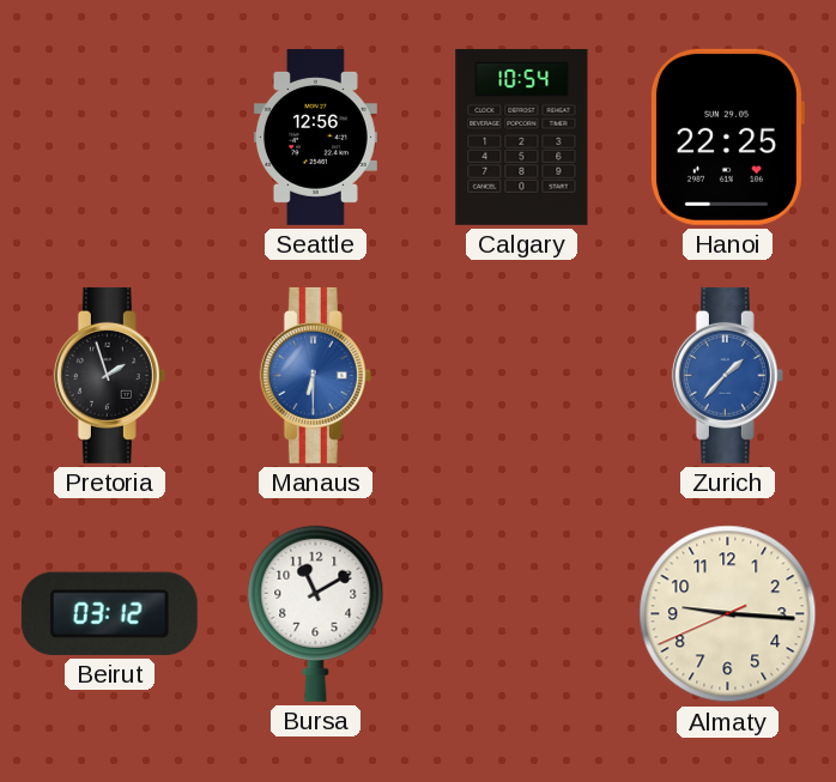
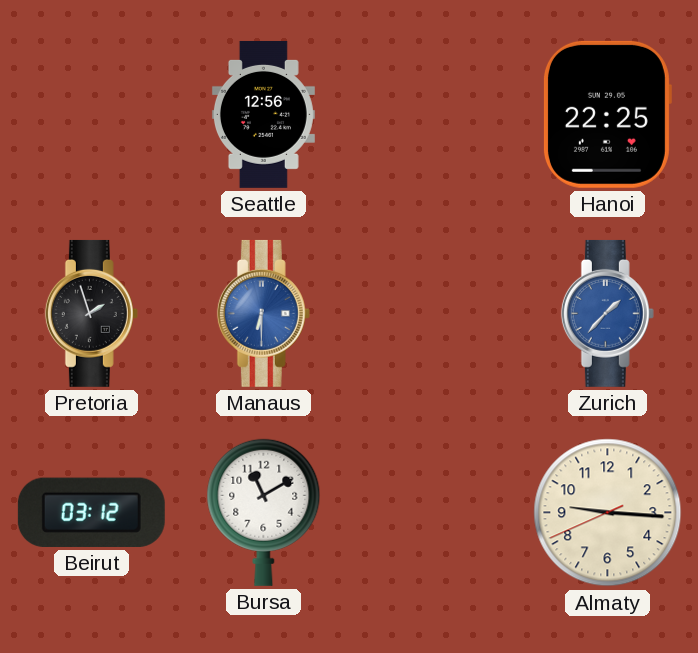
Calgary: 10:54 -> none
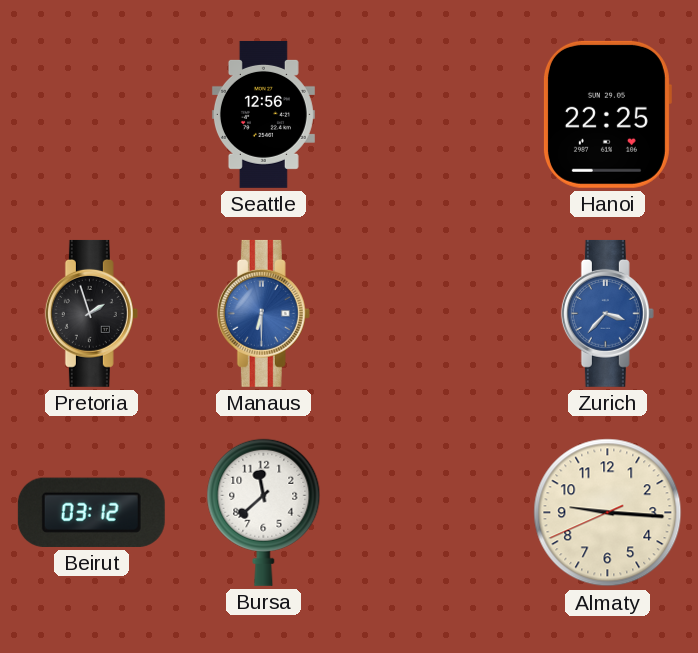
Zurich: 1:37 -> 3:37
Bursa: 11:10 -> 11:38
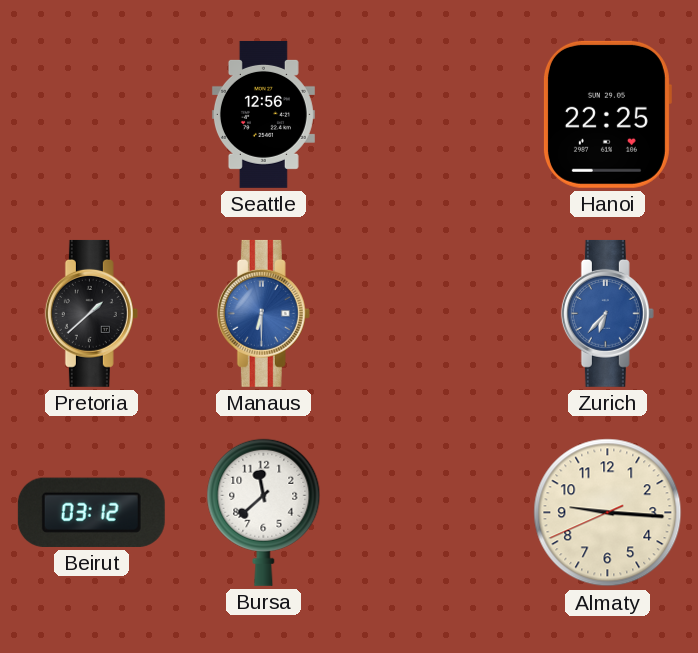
Pretoria: 1:57 -> 1:38
Zurich: 3:37 -> 6:37
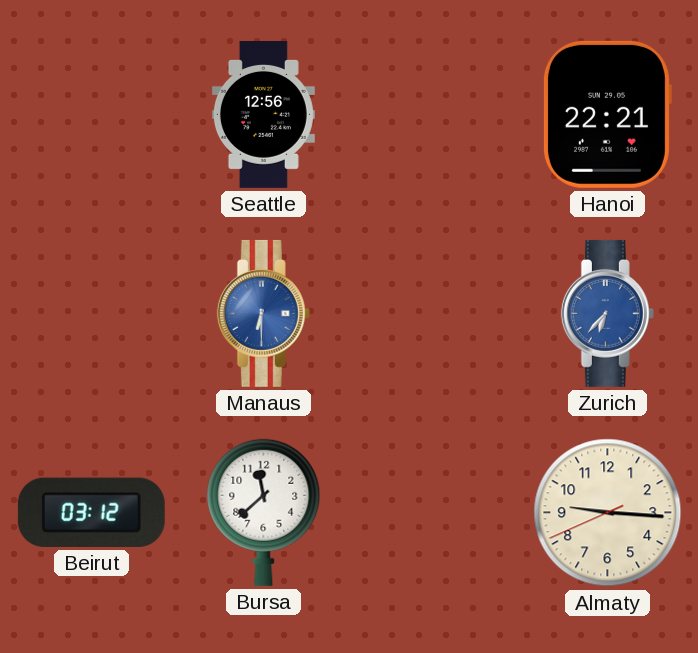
Hanoi: 22:25 -> 22:21
Pretoria: 1:38 -> none
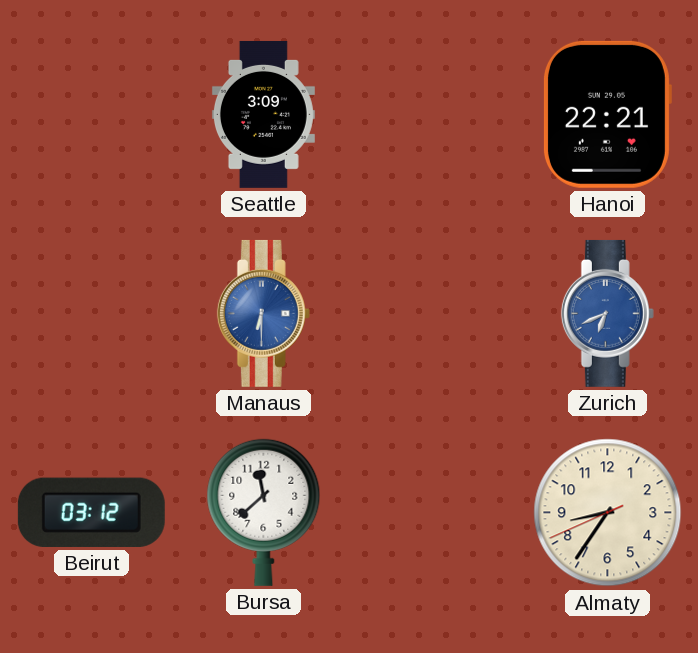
Seattle: 12:56 -> 3:09
Zurich: 6:37 -> 6:41
Almaty: 9:15 -> 8:35
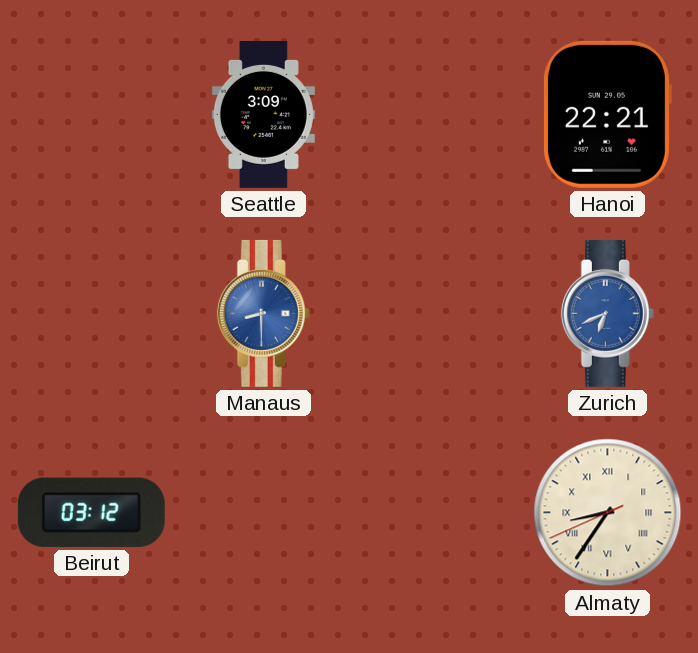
Manaus: 6:30 -> 8:30
Bursa: 11:38 -> none
Almaty numerals: Arabic -> Roman
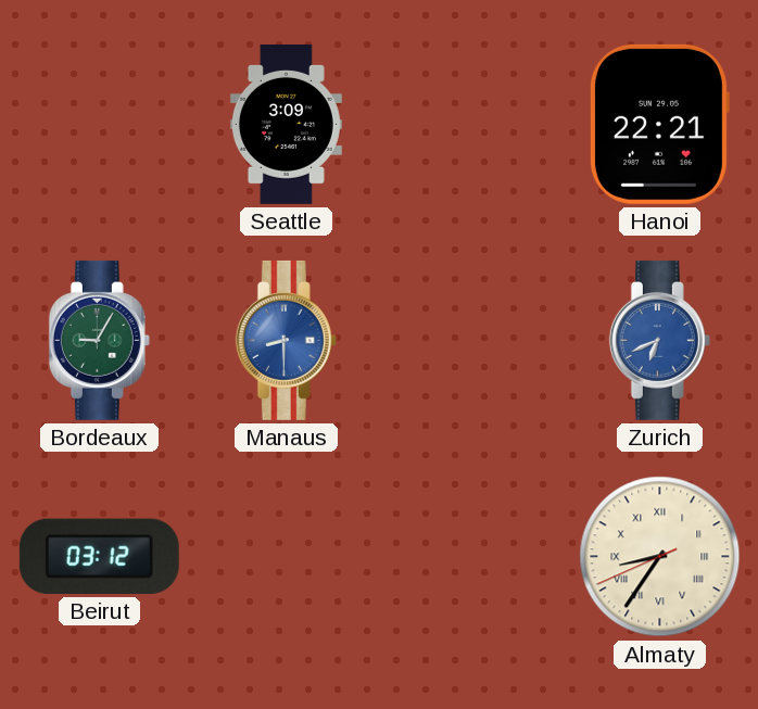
Bordeaux: none -> 9:05
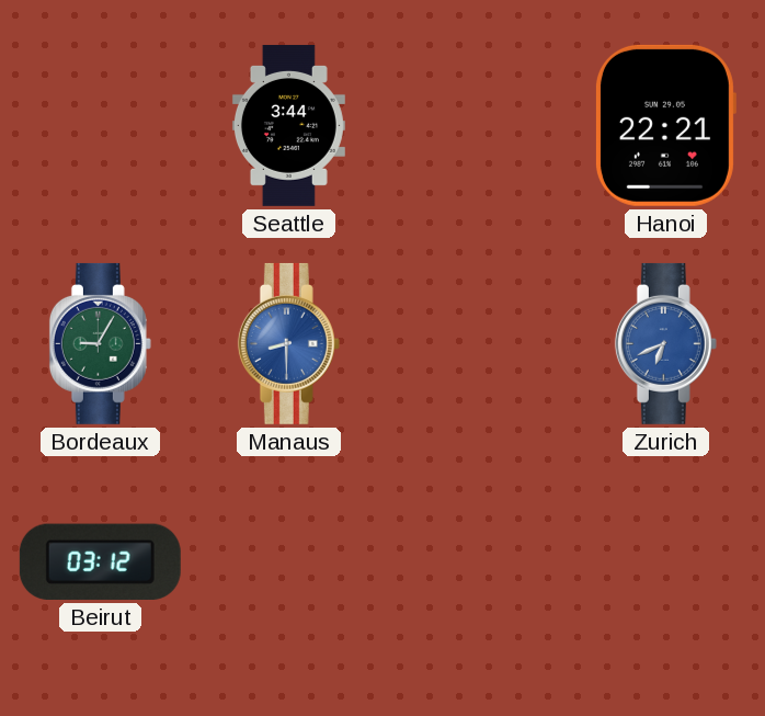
Seattle: 3:09 -> 3:44
Almaty: 8:35 -> none
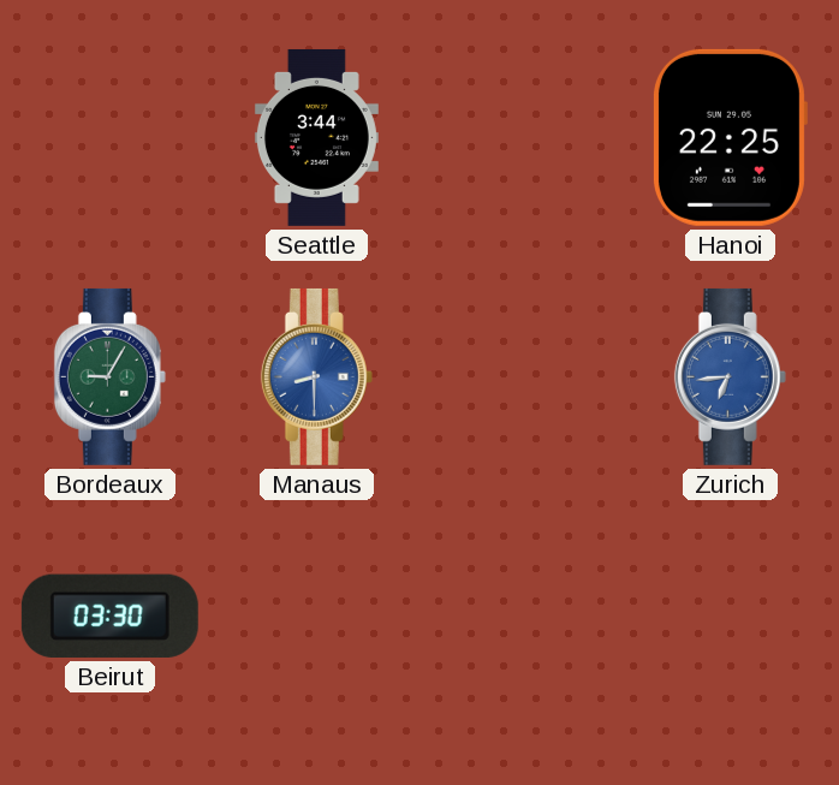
Hanoi: 22:21 -> 22:25
Zurich: 6:41 -> 6:44
Beirut: 03:12 -> 03:30
